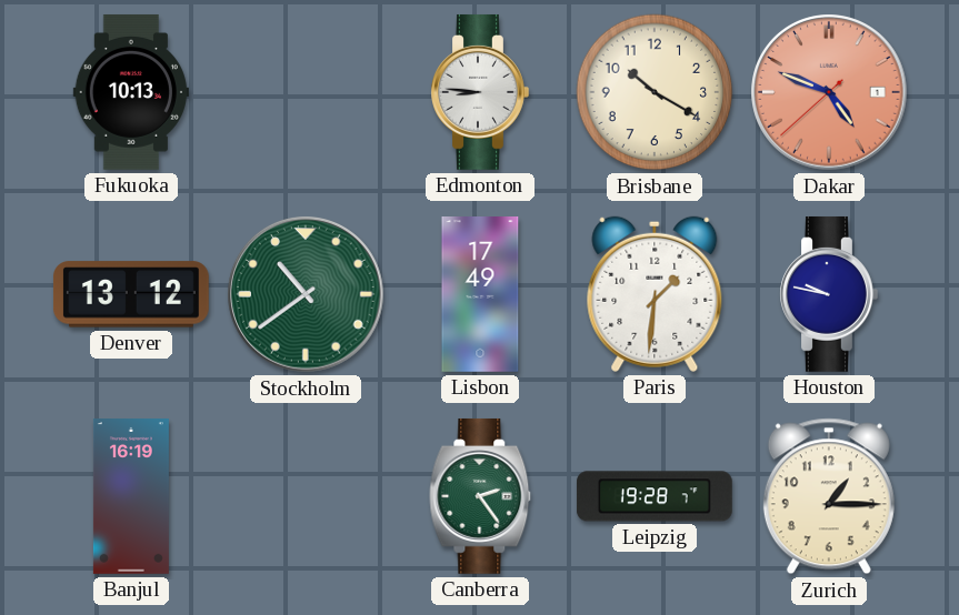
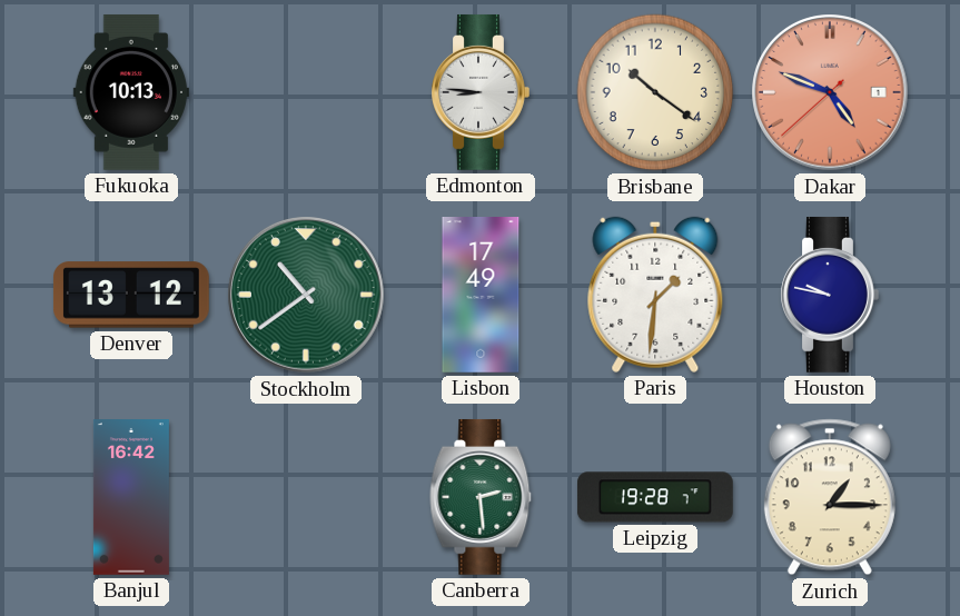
Brisbane: 10:20 -> 10:21
Banjul: 16:19 -> 16:42
Canberra: 2:24 -> 2:29
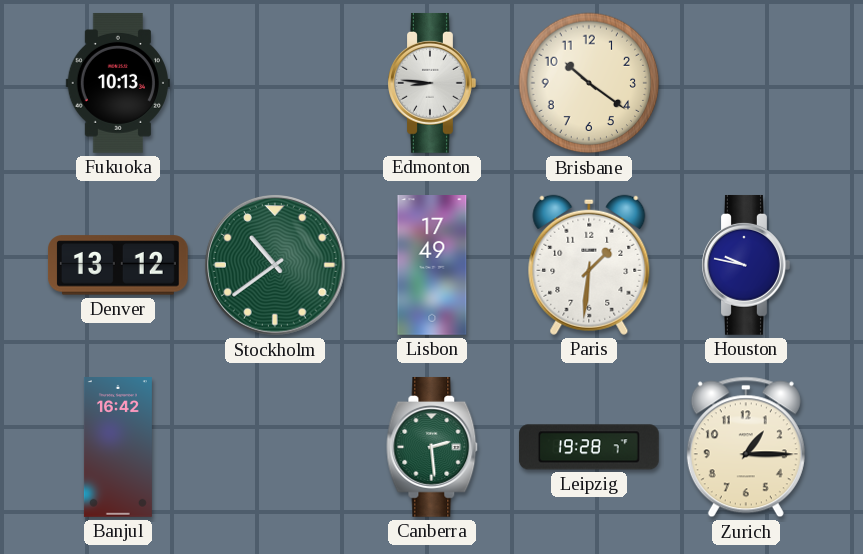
Dakar: 4:48 -> none
